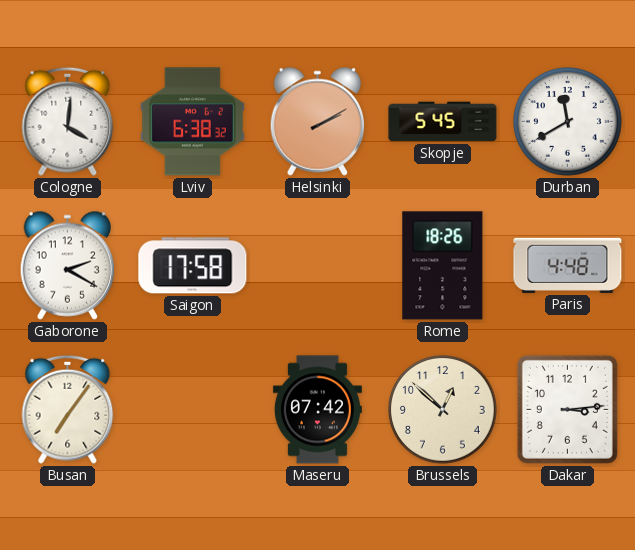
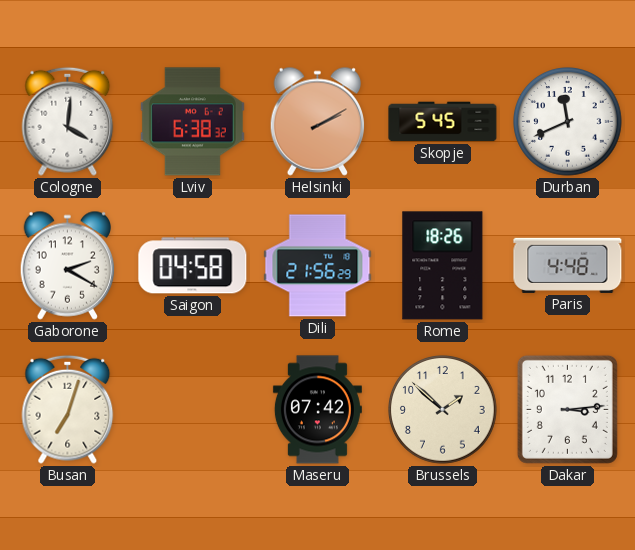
Durban: 11:40 -> 11:41
Saigon: 17:58 -> 04:58
Dili: none -> 21:56
Busan: 7:06 -> 7:03
Brussels: 12:52 -> 1:52
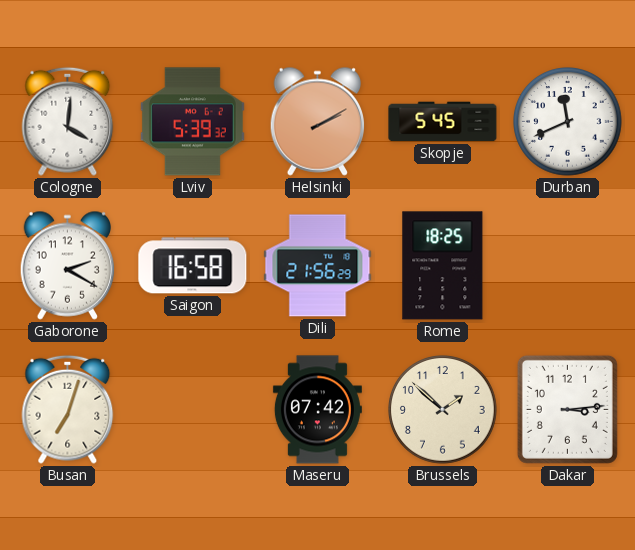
Lviv: 6:38 -> 5:39
Saigon: 04:58 -> 16:58
Rome: 18:26 -> 18:25
Paris: 4:48 -> none
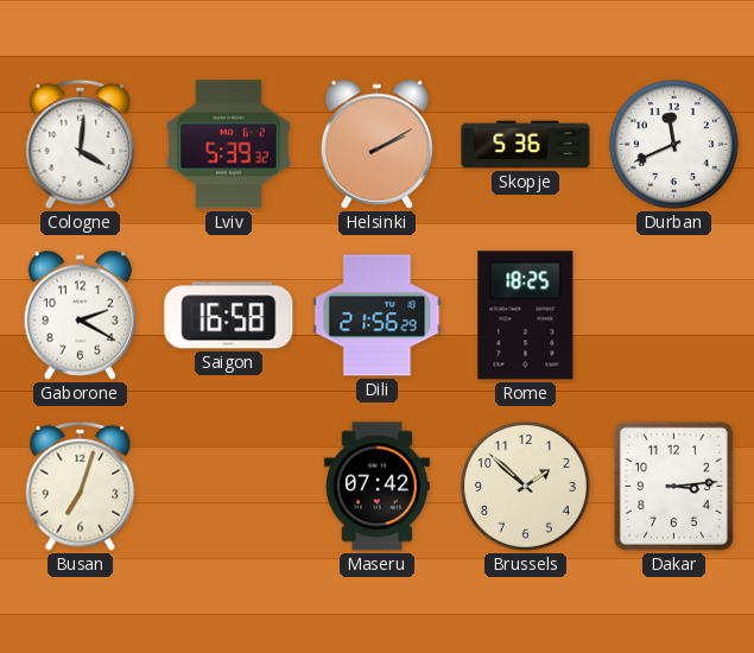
Skopje: 5:45 -> 5:36
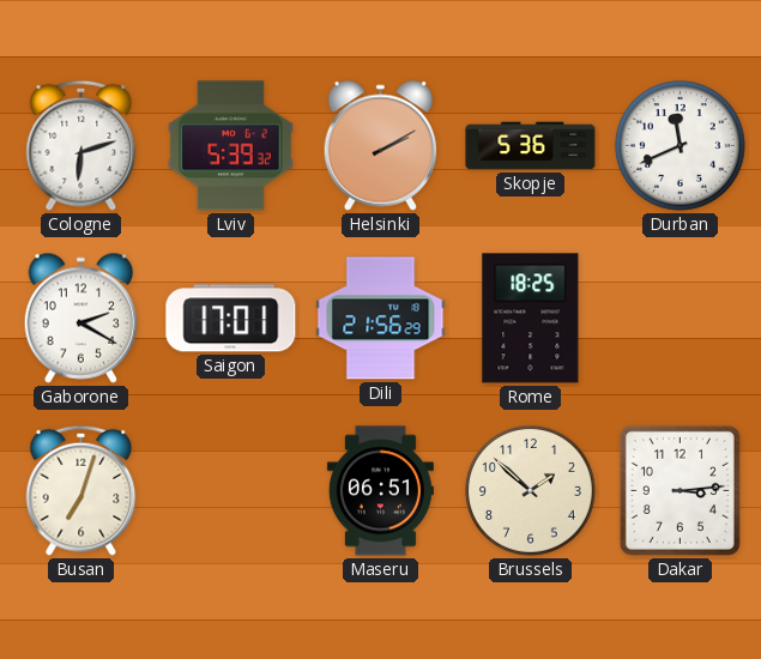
Cologne: 4:01 -> 6:12
Saigon: 16:58 -> 17:01
Maseru: 07:42 -> 06:51
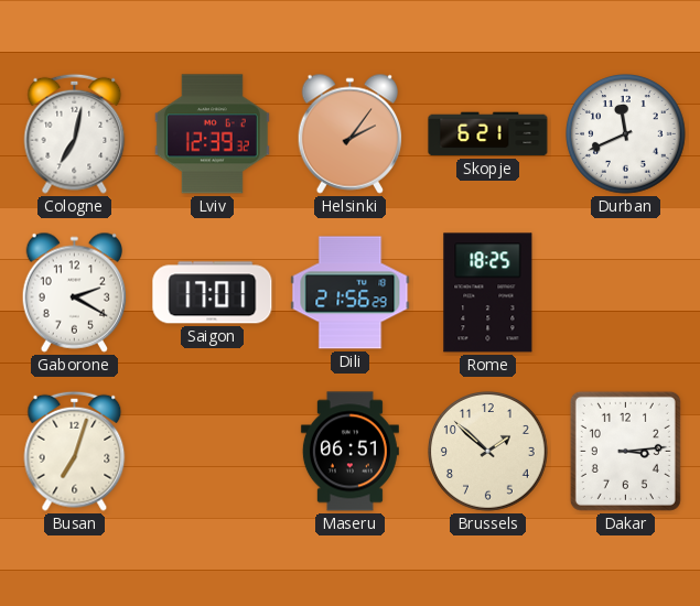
Cologne: 6:12 -> 7:02
Lviv: 5:39 -> 12:39
Helsinki: 2:10 -> 2:06
Skopje: 5:36 -> 6:21
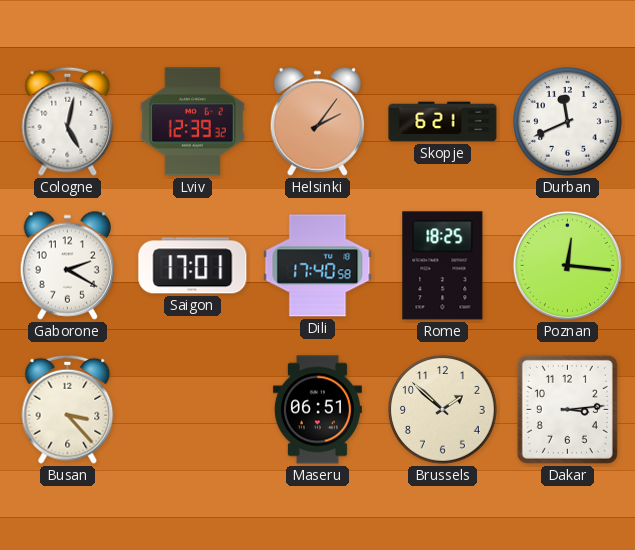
Cologne: 7:02 -> 5:02
Dili: 21:56 -> 17:40
Poznan: none -> 12:16
Busan: 7:03 -> 3:23
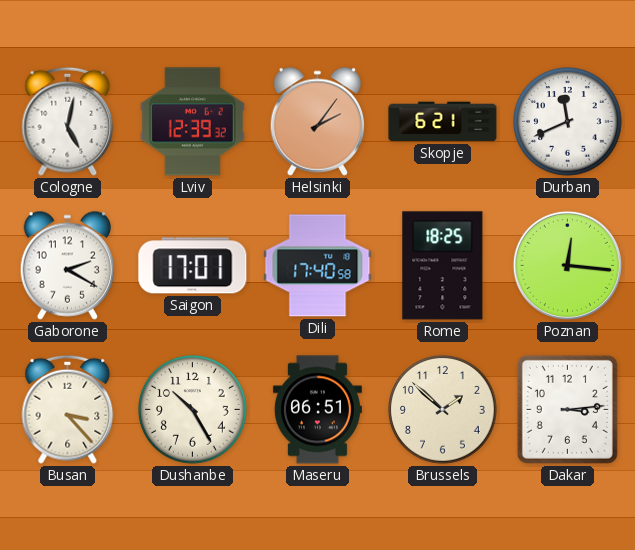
Dushanbe: none -> 10:25
